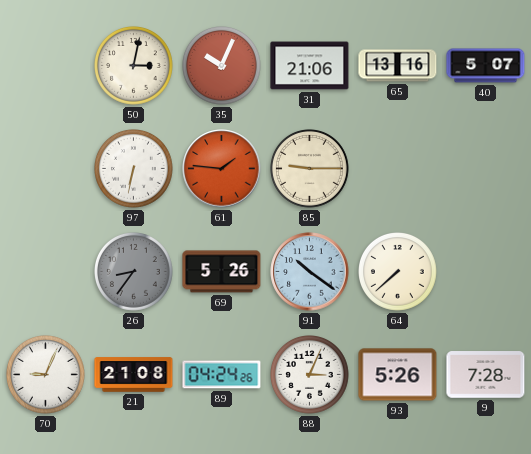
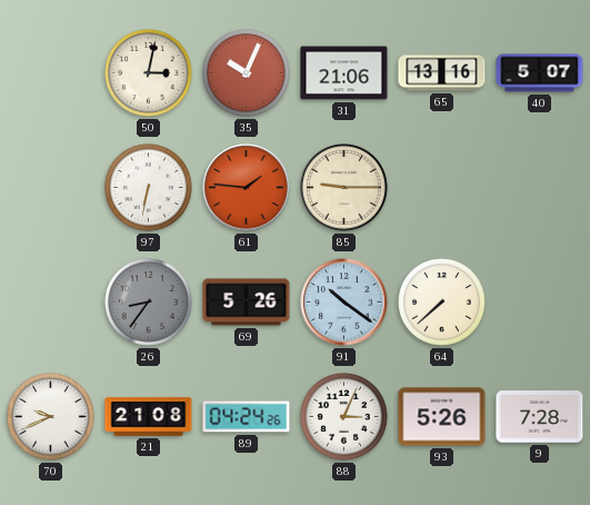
70: 9:04 -> 9:41
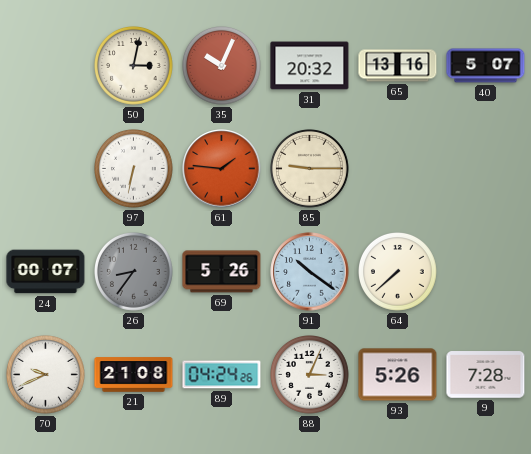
31: 21:06 -> 20:32
24: none -> 00:07
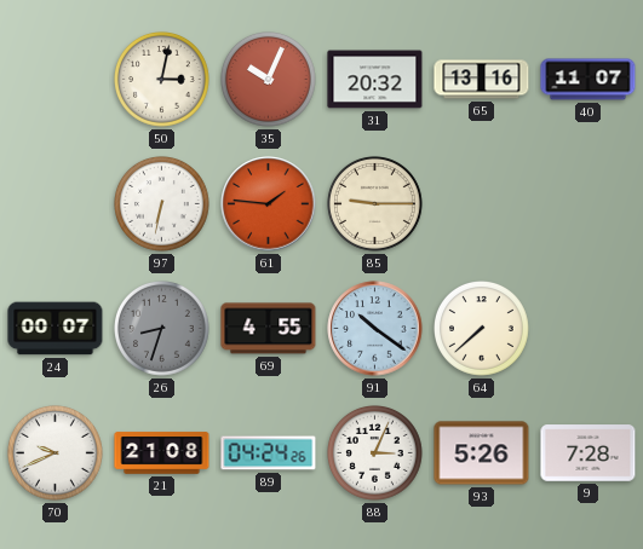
40: 5:07 -> 11:07
26: 8:36 -> 8:33
69: 5:26 -> 4:55
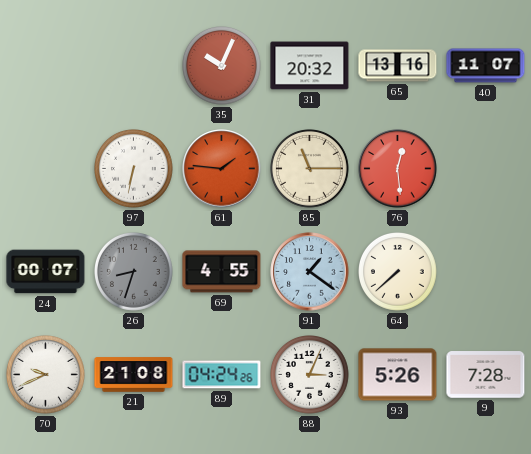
50: 3:02 -> none
85: 9:15 -> 11:15
76: none -> 12:29
91: 10:21 -> 1:21
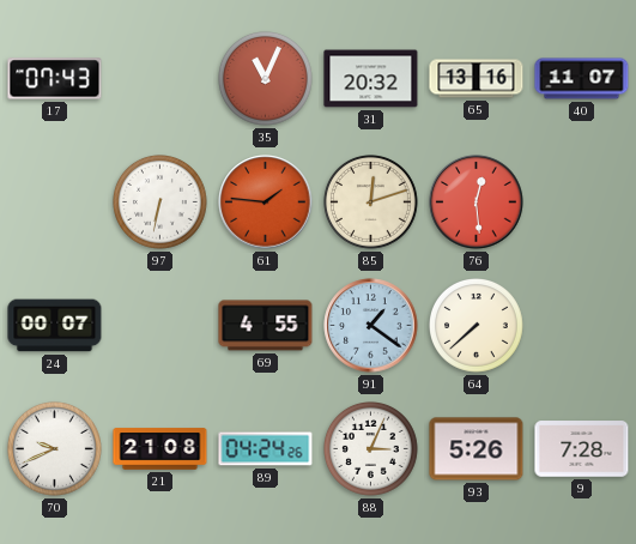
17: none -> 07:43
35: 10:04 -> 11:04
85: 11:15 -> 12:12
26: 8:33 -> none
